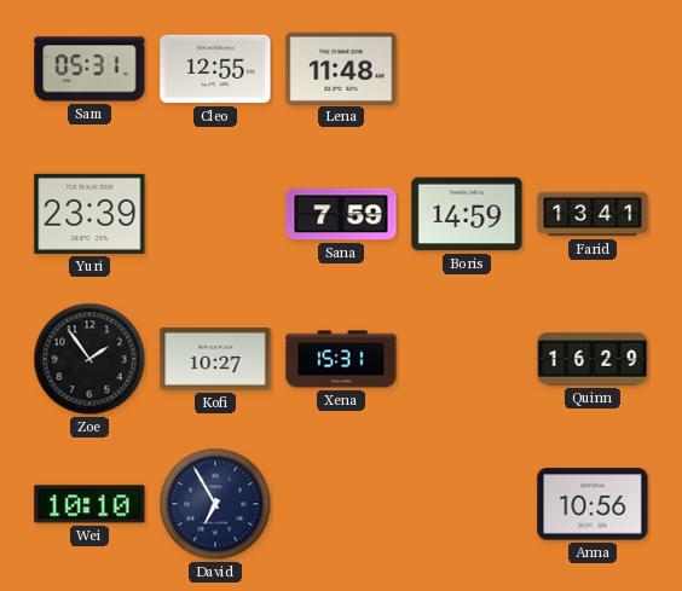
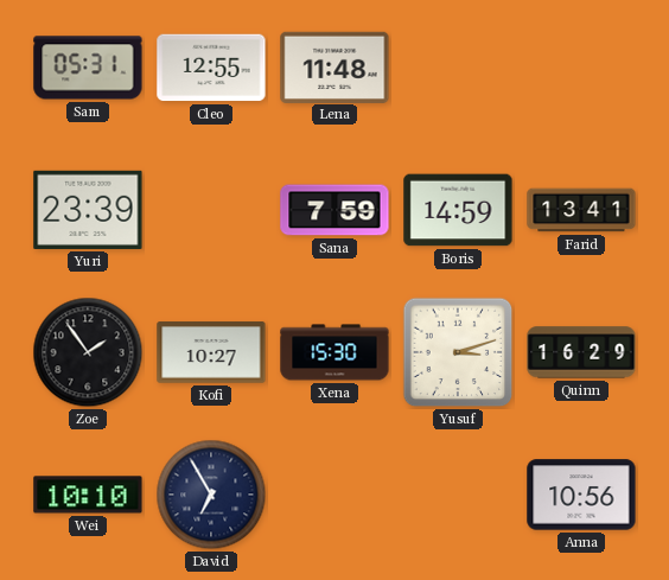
Xena: 15:31 -> 15:30
Yusuf: none -> 3:12
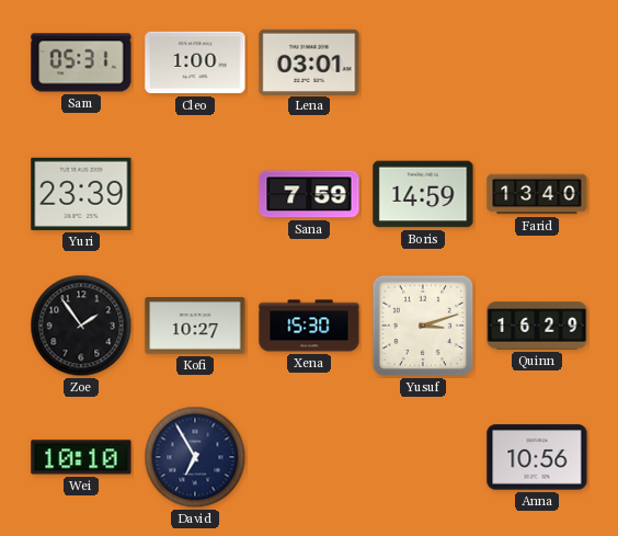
Cleo: 12:55 -> 1:00
Lena: 11:48 -> 03:01
Farid: 13:41 -> 13:40
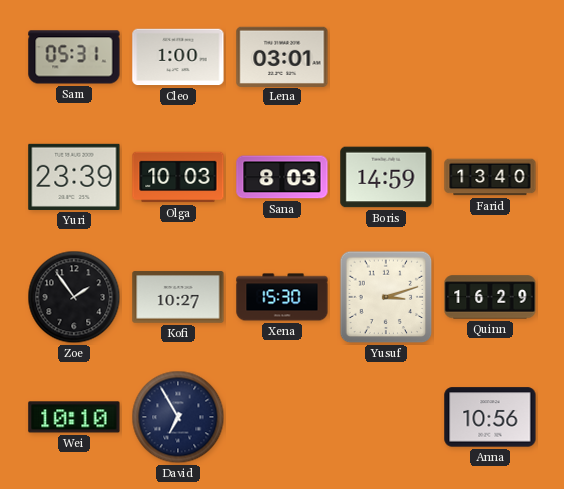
Olga: none -> 10:03
Sana: 7:59 -> 8:03
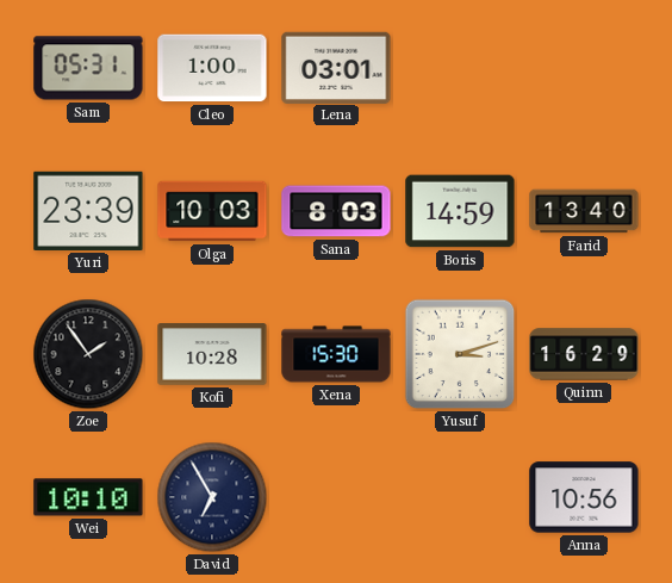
Kofi: 10:27 -> 10:28
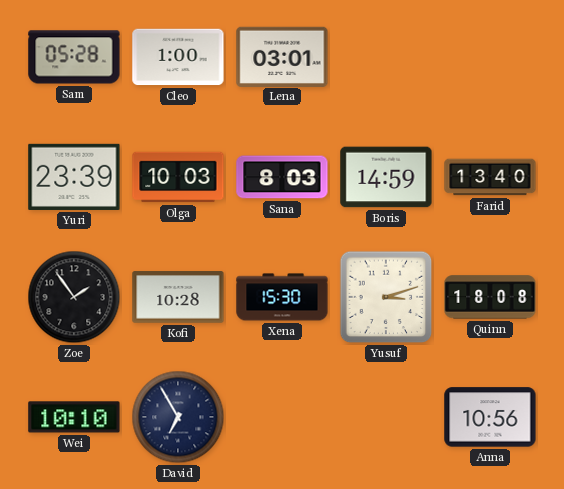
Sam: 05:31 -> 05:28
Quinn: 16:29 -> 18:08
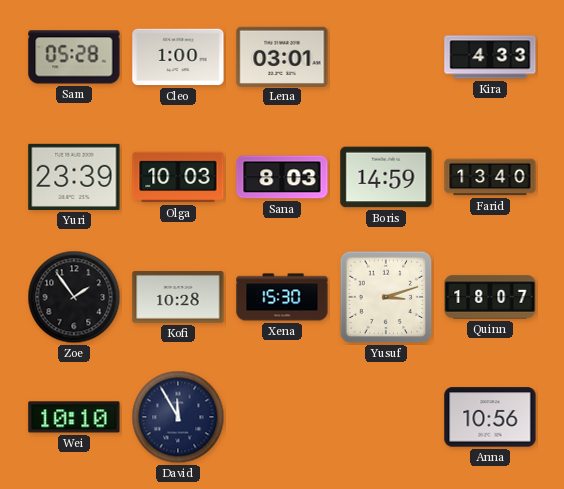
Kira: none -> 4:33
Quinn: 18:08 -> 18:07
David: 6:55 -> 11:55
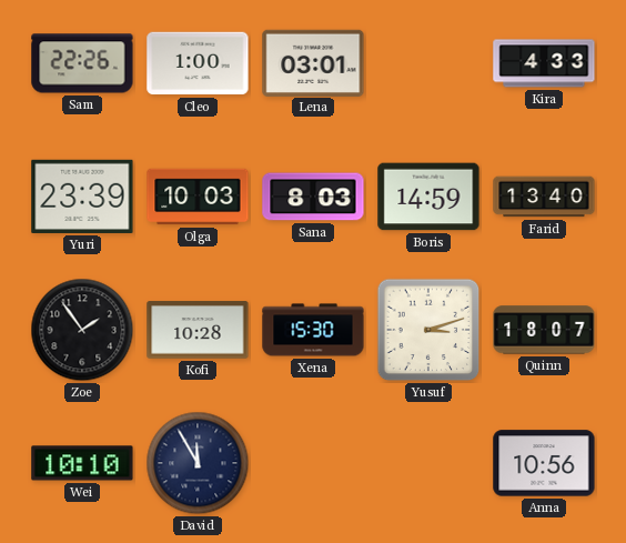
Sam: 05:28 -> 22:26
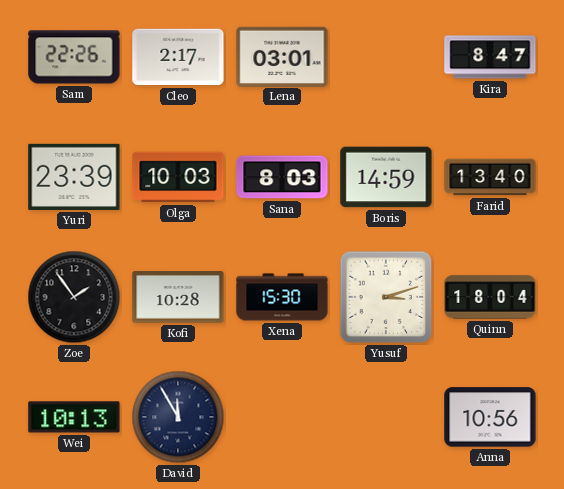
Cleo: 1:00 -> 2:17
Kira: 4:33 -> 8:47
Quinn: 18:07 -> 18:04
Wei: 10:10 -> 10:13
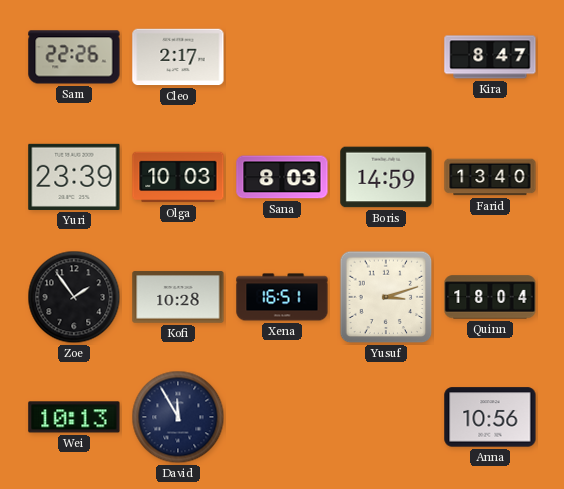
Lena: 03:01 -> none
Xena: 15:30 -> 16:51
